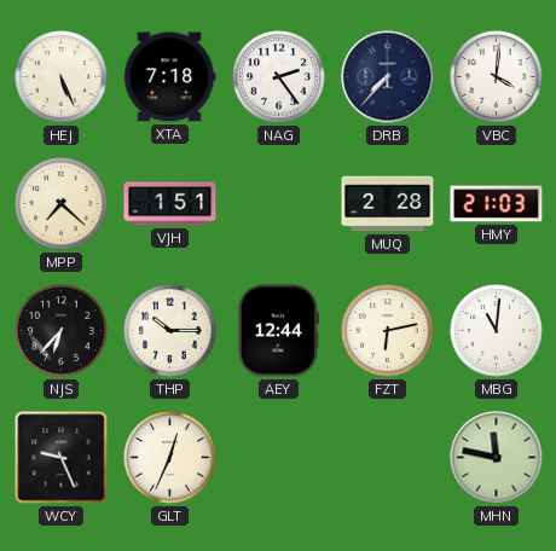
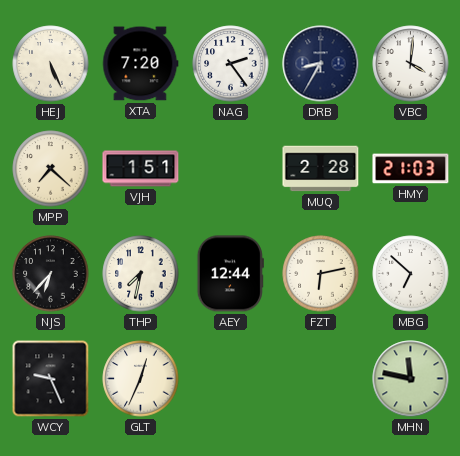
XTA: 7:18 -> 7:20
DRB: 7:37 -> 8:35
THP: 10:15 -> 7:32
MBG: 11:01 -> 6:52
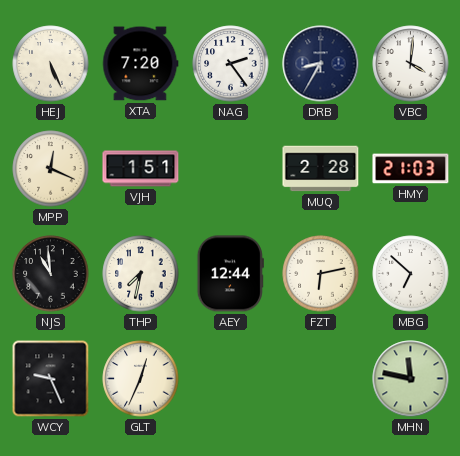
MPP: 7:22 -> 12:19
NJS: 6:37 -> 10:59
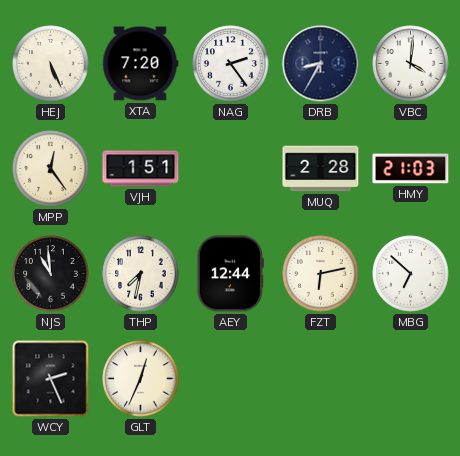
MPP: 12:19 -> 12:24
WCY: 9:26 -> 2:26
MHN: 11:47 -> none
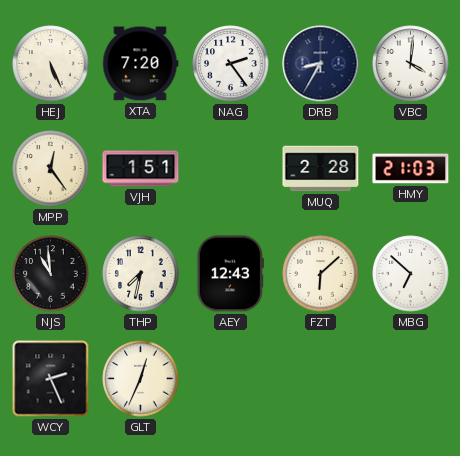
AEY: 12:44 -> 12:43
FZT: 6:13 -> 6:08
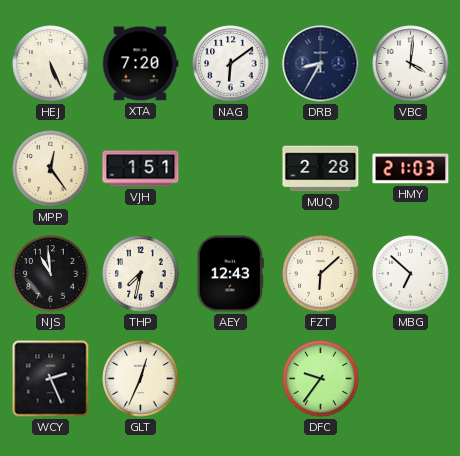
NAG: 2:24 -> 6:09
DFC: none -> 9:36
